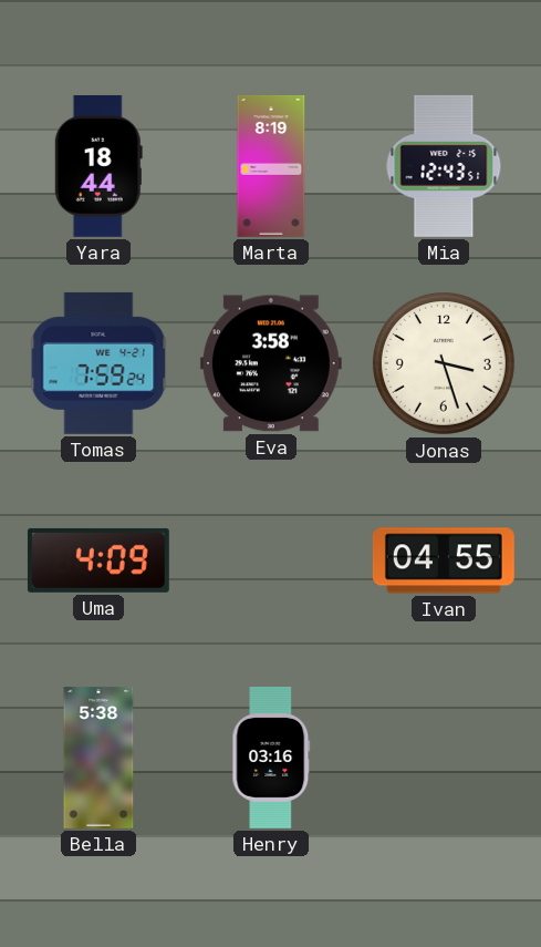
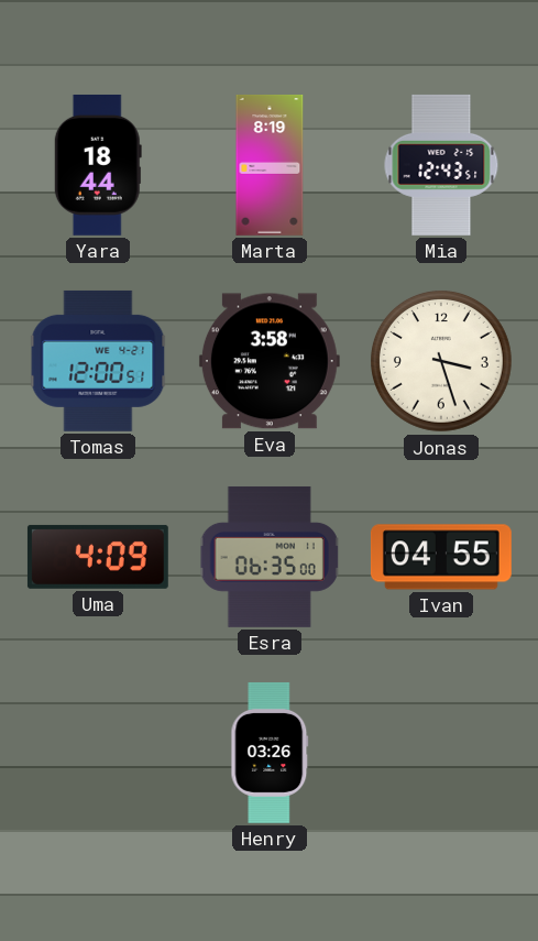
Tomas: 7:59 -> 12:00
Esra: none -> 06:35
Bella: 5:38 -> none
Henry: 03:16 -> 03:26
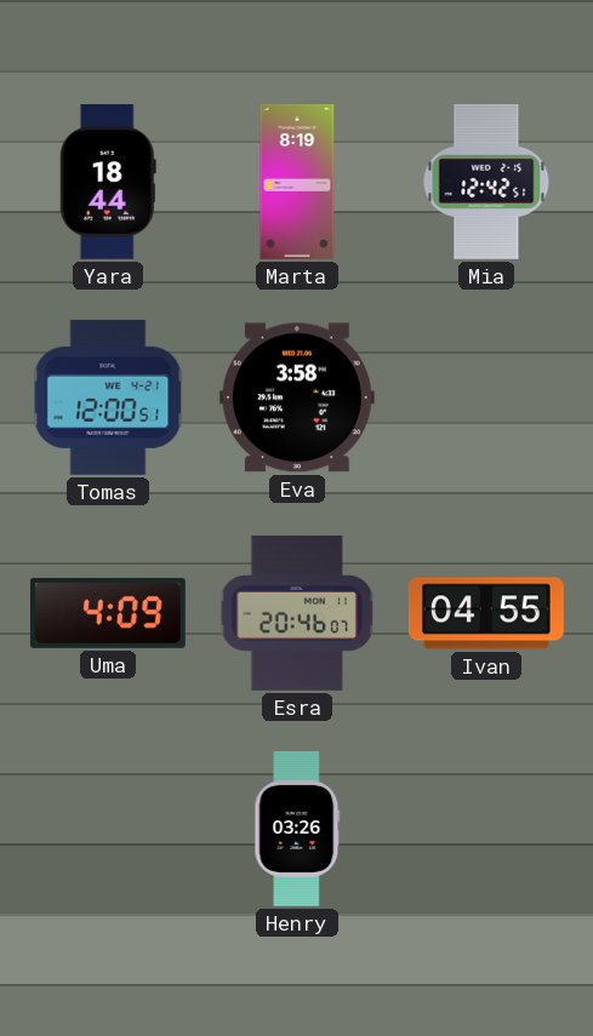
Mia: 12:43 -> 12:42
Jonas: 3:27 -> none
Esra: 06:35 -> 20:46
